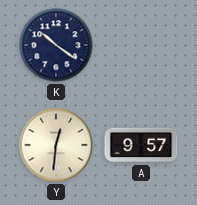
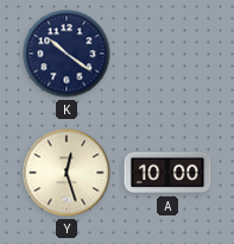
Y: 12:31 -> 12:27
A: 9:57 -> 10:00
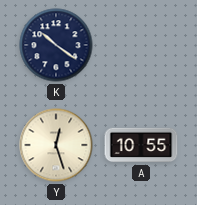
A: 10:00 -> 10:55
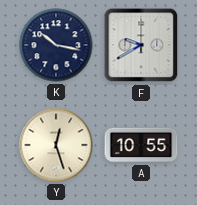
K: 10:21 -> 10:17
F: none -> 9:40
